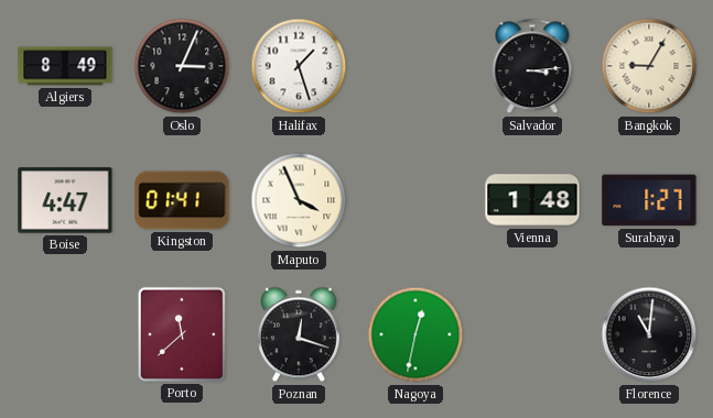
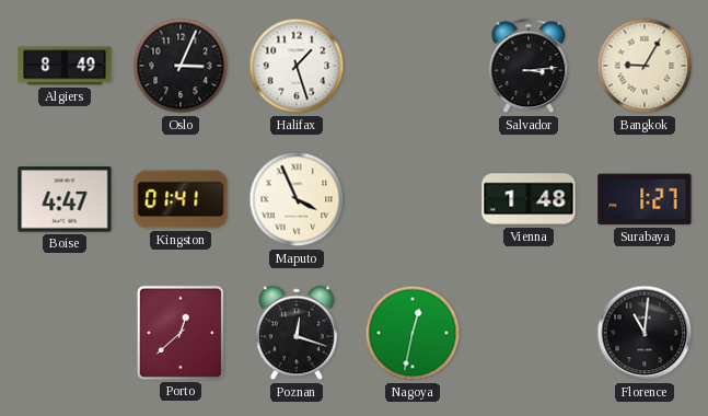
Porto: 11:38 -> 12:38
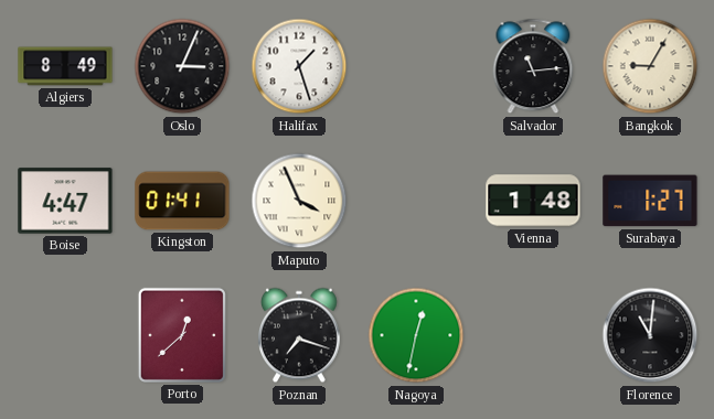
Salvador: 3:14 -> 11:14
Poznan: 12:18 -> 7:18
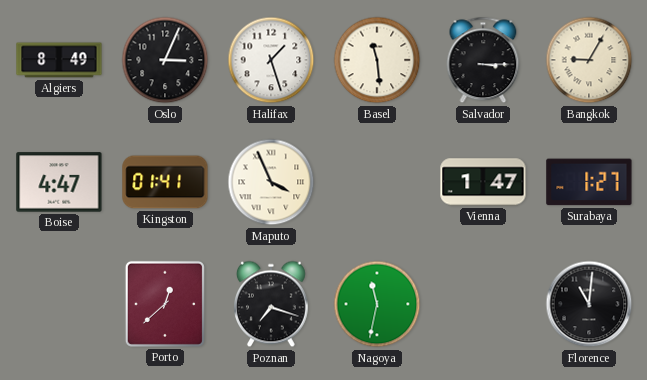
Basel: none -> 11:29
Salvador: 11:14 -> 3:15
Vienna: 1:48 -> 1:47
Nagoya: 12:32 -> 11:32
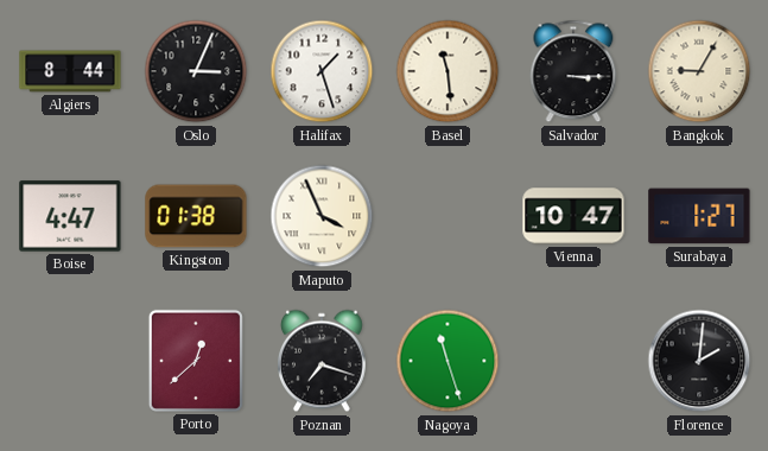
Algiers: 8:49 -> 8:44
Kingston: 01:41 -> 01:38
Vienna: 1:47 -> 10:47
Nagoya: 11:32 -> 11:27
Florence: 11:01 -> 2:01
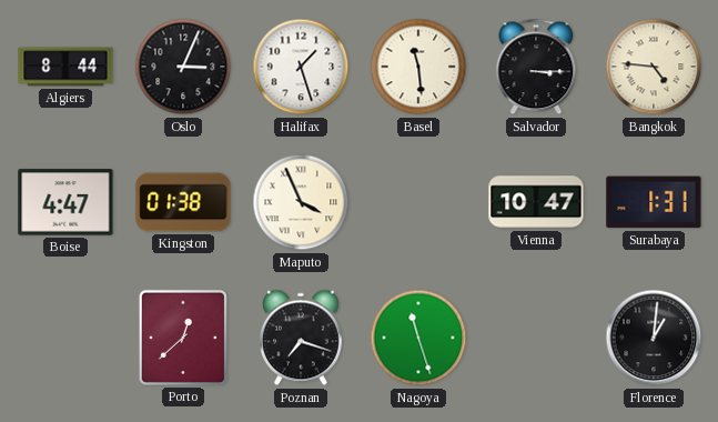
Bangkok: 9:05 -> 4:46
Surabaya: 1:27 -> 1:31
Florence: 2:01 -> 1:01
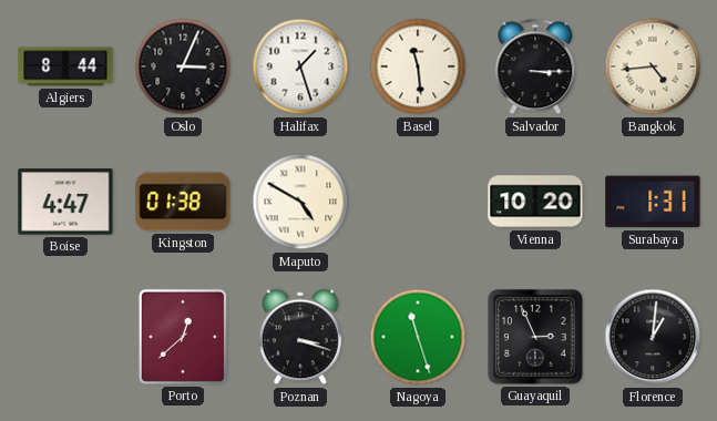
Bangkok: 4:46 -> 4:44
Maputo: 3:56 -> 4:50
Vienna: 10:47 -> 10:20
Poznan: 7:18 -> 3:18
Guayaquil: none -> 2:56
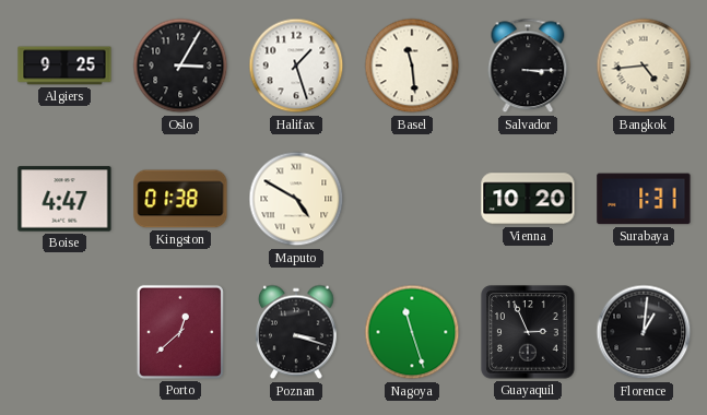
Algiers: 8:44 -> 9:25
Oslo: 3:04 -> 3:05
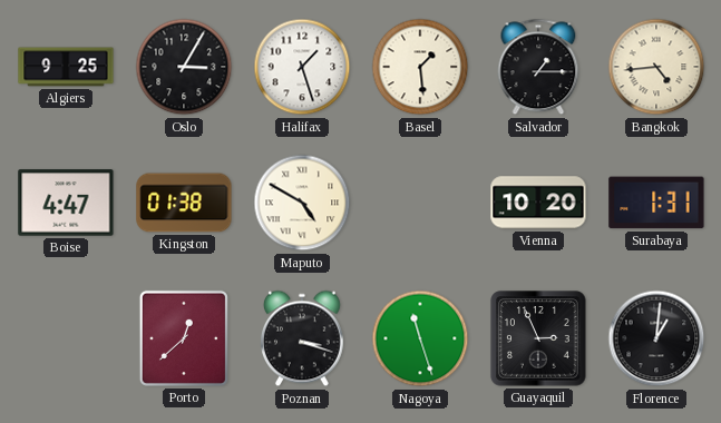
Basel: 11:29 -> 1:29
Salvador: 3:15 -> 1:15
